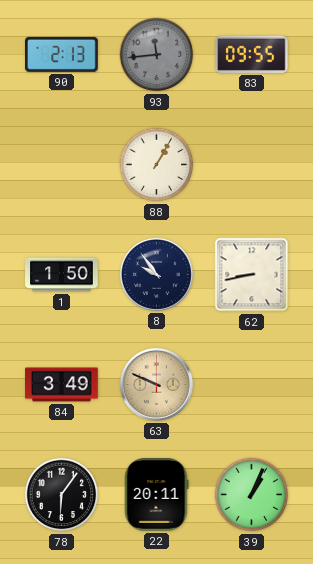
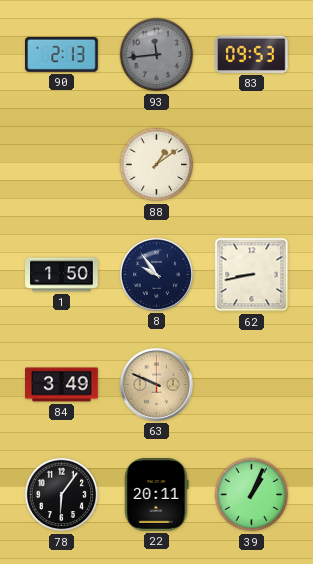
83: 09:55 -> 09:53
88: 1:05 -> 1:09
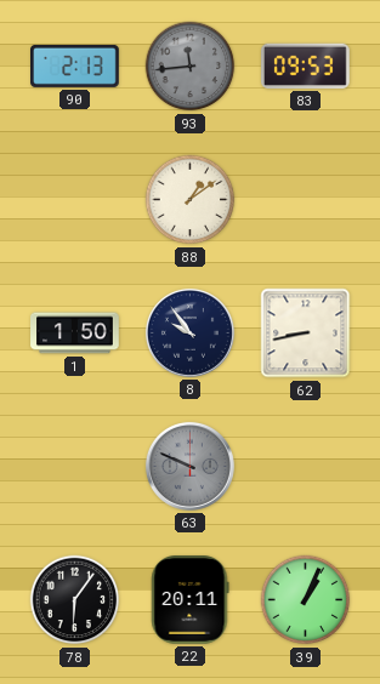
84: 3:49 -> none
63 dial: champagne -> grey
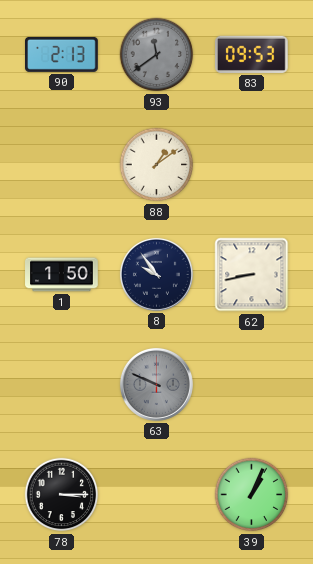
93: 11:44 -> 11:39
78: 6:06 -> 3:15
22: 20:11 -> none
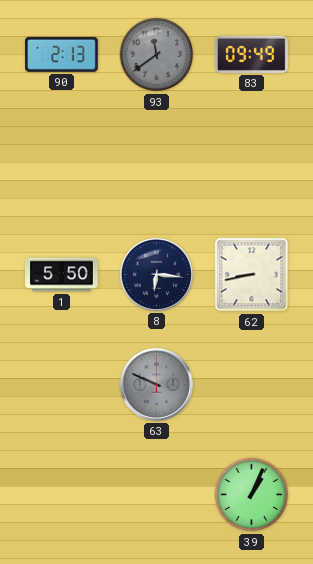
83: 09:53 -> 09:49
88: 1:09 -> none
1: 1:50 -> 5:50
8: 9:54 -> 6:16
78: 3:15 -> none
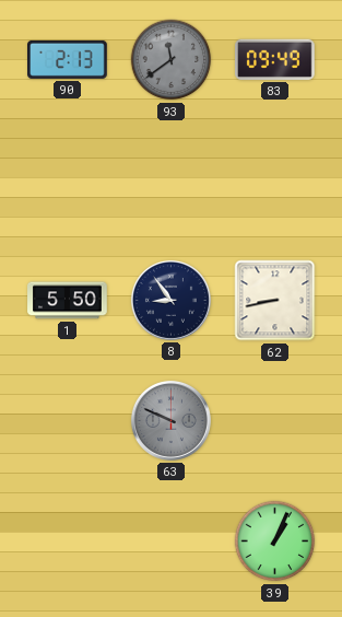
8: 6:16 -> 8:54
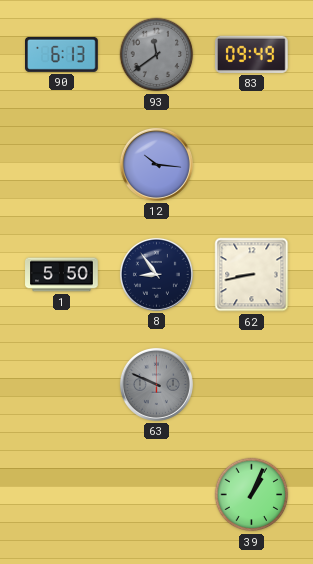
90: 2:13 -> 6:13
12: none -> 10:16
